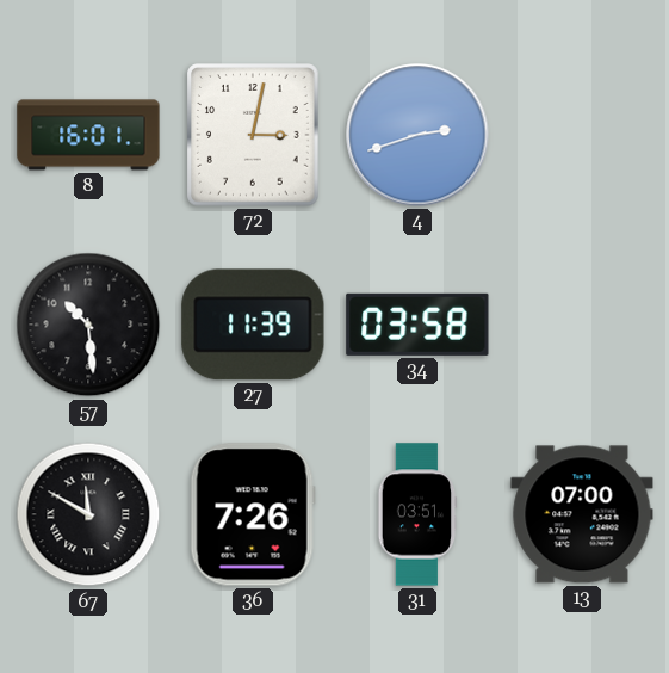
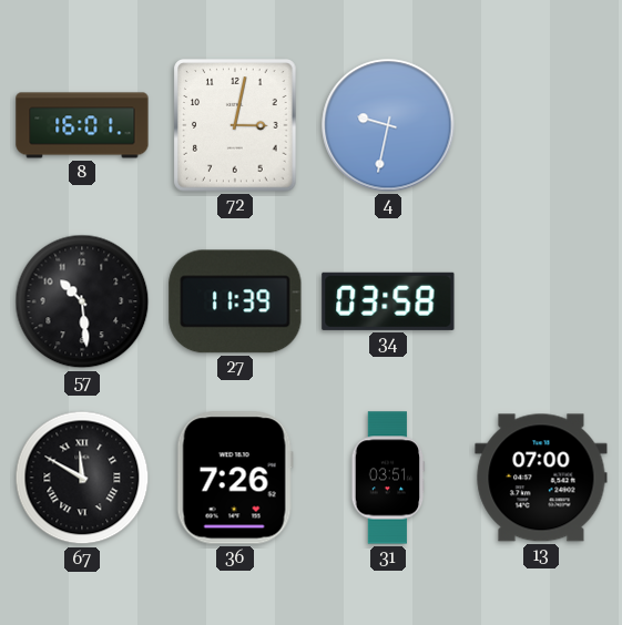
4: 2:42 -> 9:32
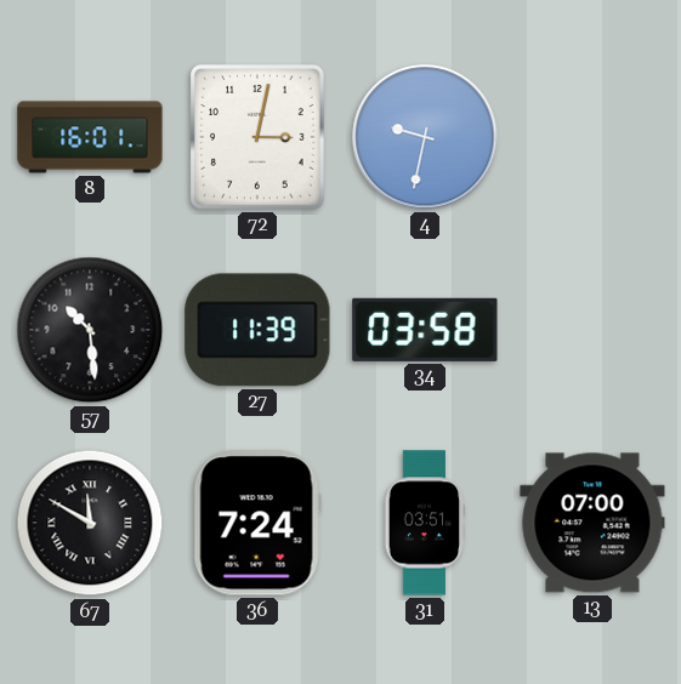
36: 7:26 -> 7:24
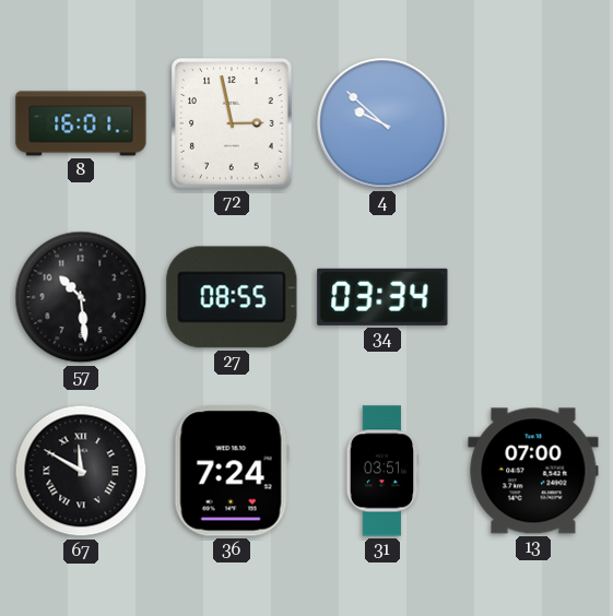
72: 3:02 -> 2:58
4: 9:32 -> 9:52
27: 11:39 -> 08:55
34: 03:58 -> 03:34
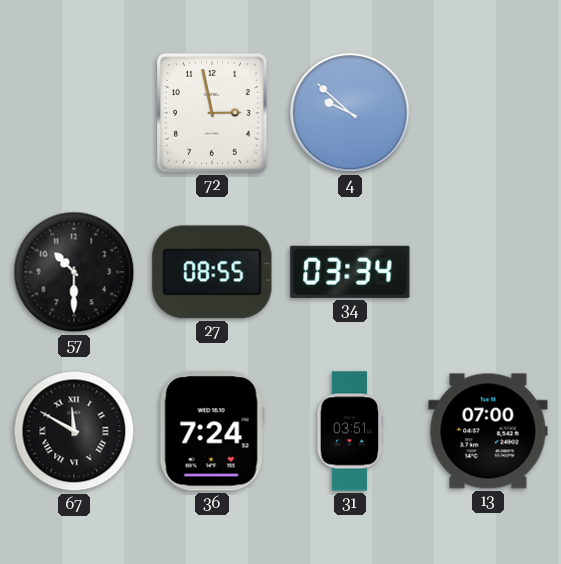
8: 16:01 -> none
57: 10:29 -> 10:30
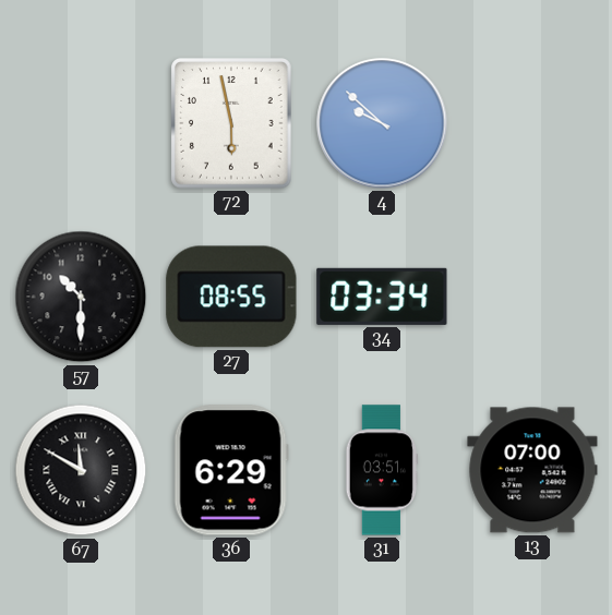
72: 2:58 -> 5:58
36: 7:24 -> 6:29
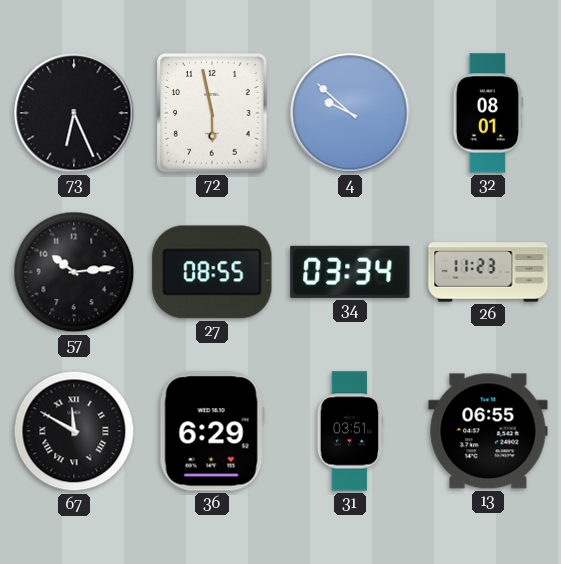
73: none -> 6:26
32: none -> 08:01
57: 10:30 -> 10:14
26: none -> 11:23
13: 07:00 -> 06:55
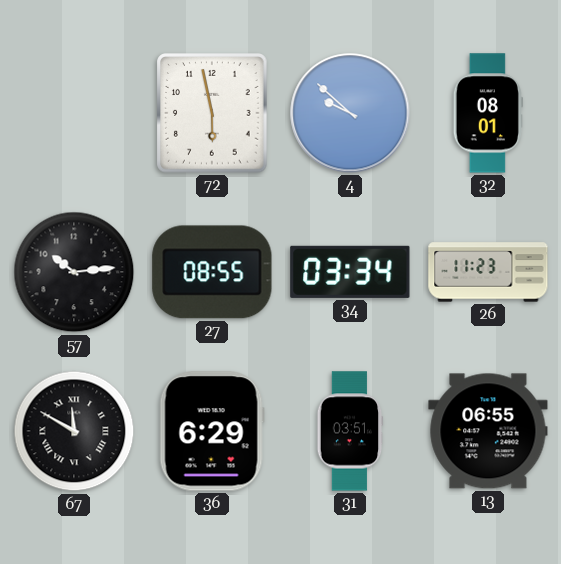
73: 6:26 -> none
